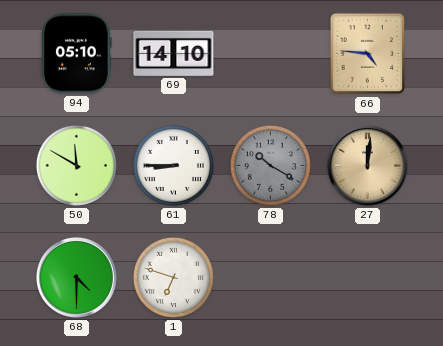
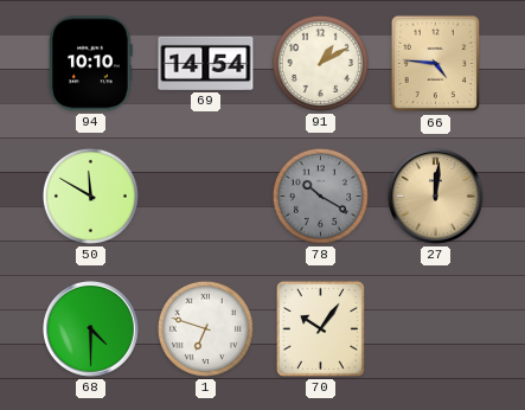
94: 05:10 -> 10:10
69: 14:10 -> 14:54
91: none -> 1:10
61: 8:45 -> none
70: none -> 10:06
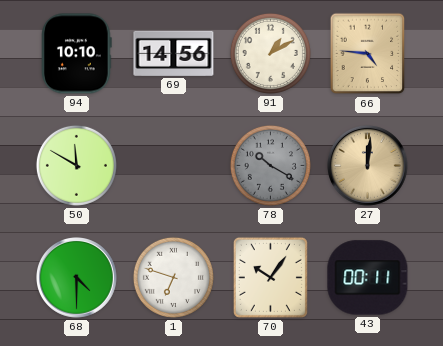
69: 14:54 -> 14:56
43: none -> 00:11
